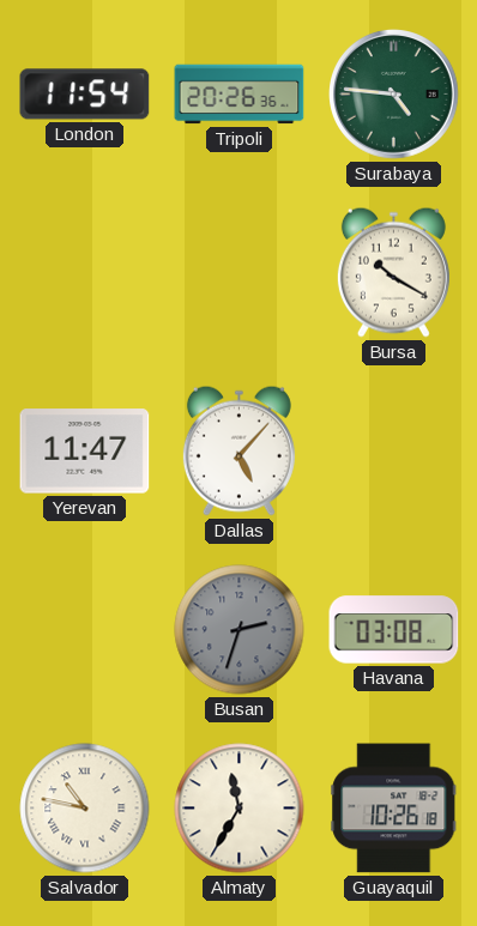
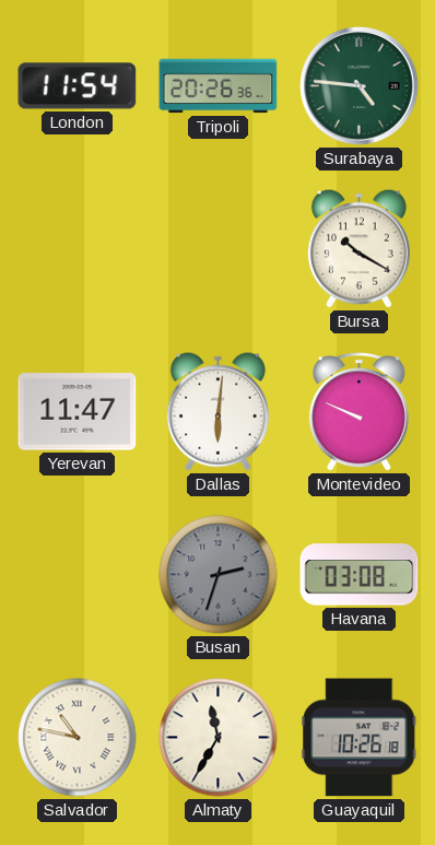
Dallas: 5:07 -> 6:01
Montevideo: none -> 9:49
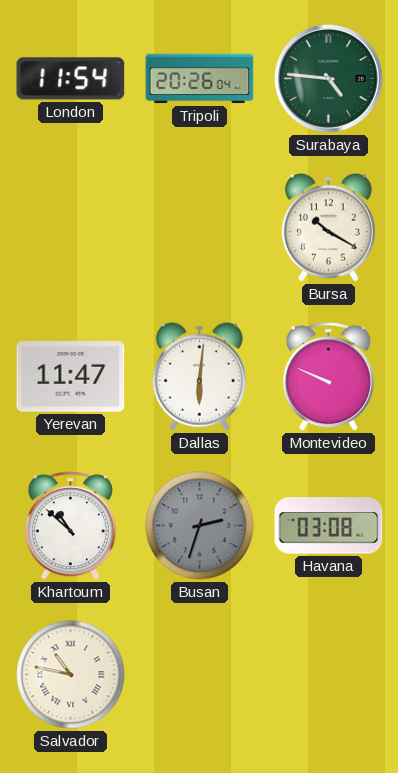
Tripoli: 20:26:36 -> 20:26:04
Khartoum: none -> 10:52
Almaty: 11:35 -> none
Guayaquil: 10:26 -> none
